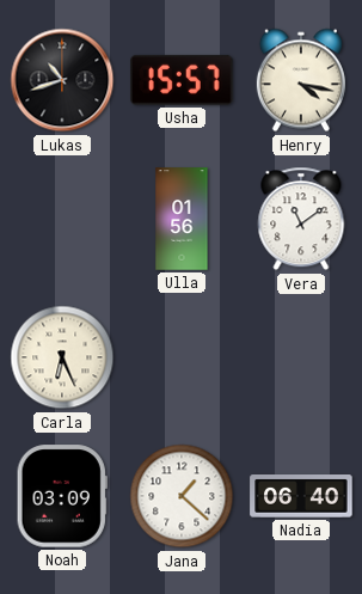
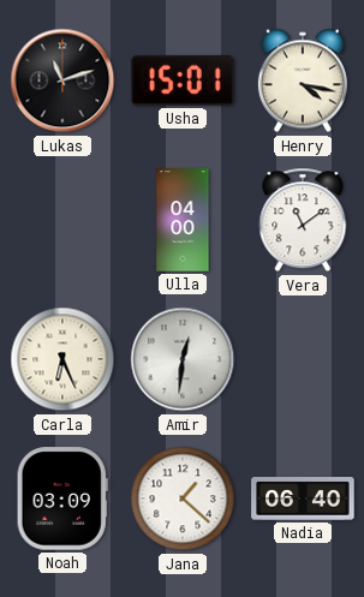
Lukas: 10:42 -> 11:12
Usha: 15:57 -> 15:01
Ulla: 01:56 -> 04:00
Amir: none -> 12:31
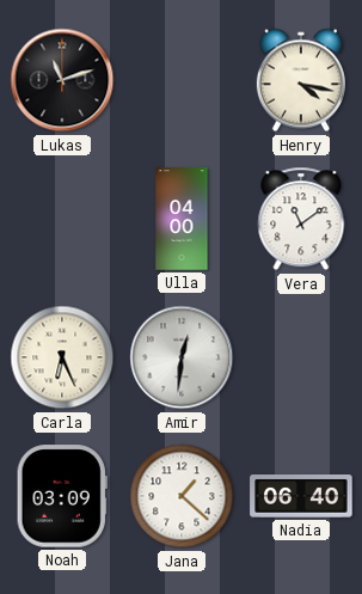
Usha: 15:01 -> none
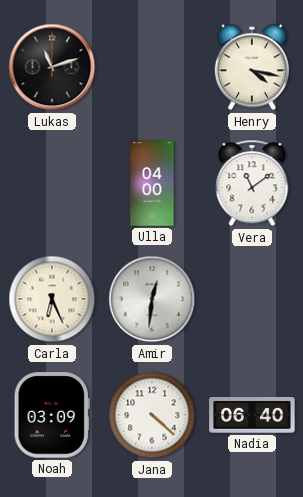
Jana: 1:22 -> 4:22
